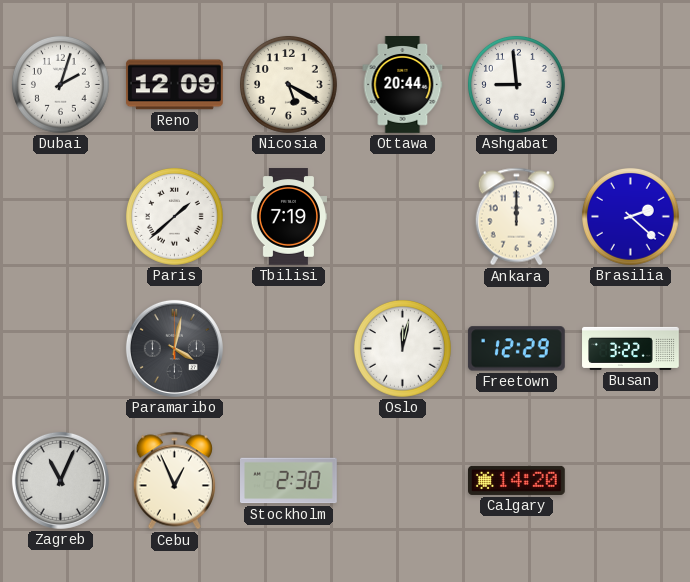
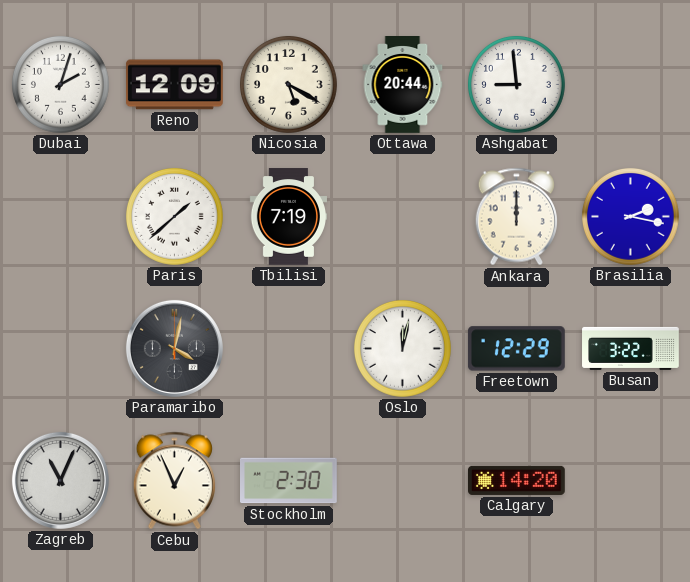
Brasilia: 2:22 -> 2:17
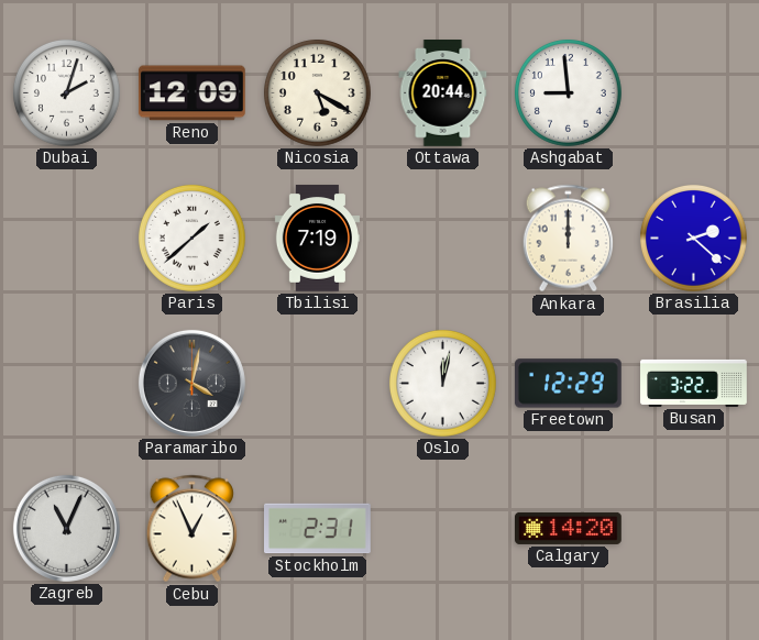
Brasilia: 2:17 -> 2:22
Stockholm: 2:30 -> 2:31
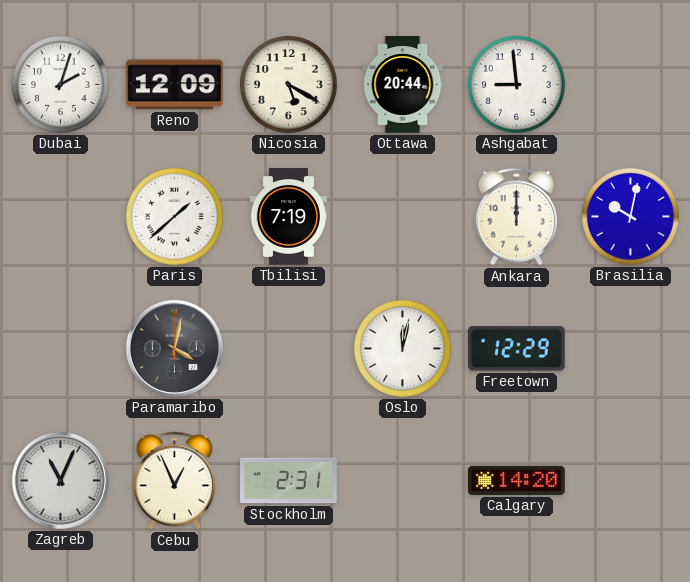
Brasilia: 2:22 -> 10:02
Busan: 3:22 -> none
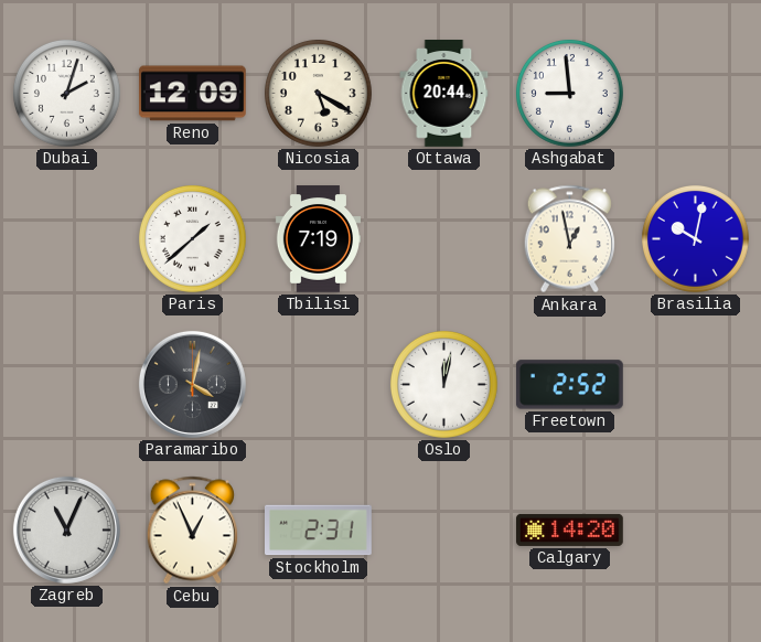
Ankara: 12:00 -> 12:58
Freetown: 12:29 -> 2:52
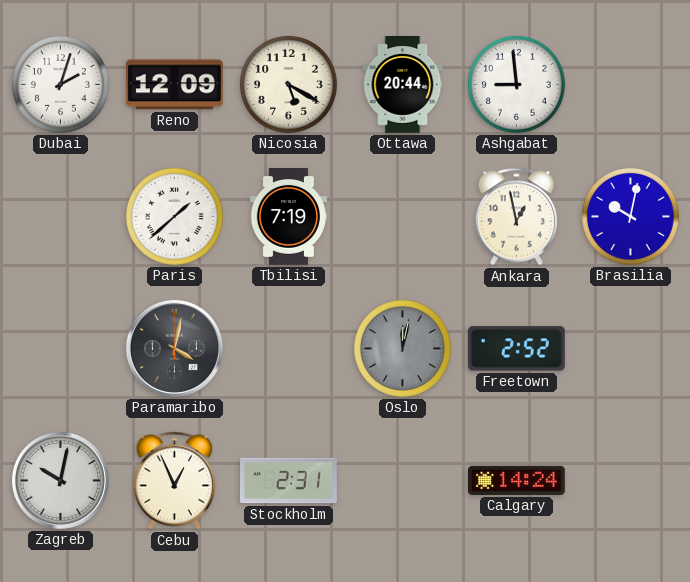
Oslo dial: white -> grey
Zagreb: 11:04 -> 10:02
Calgary: 14:20 -> 14:24
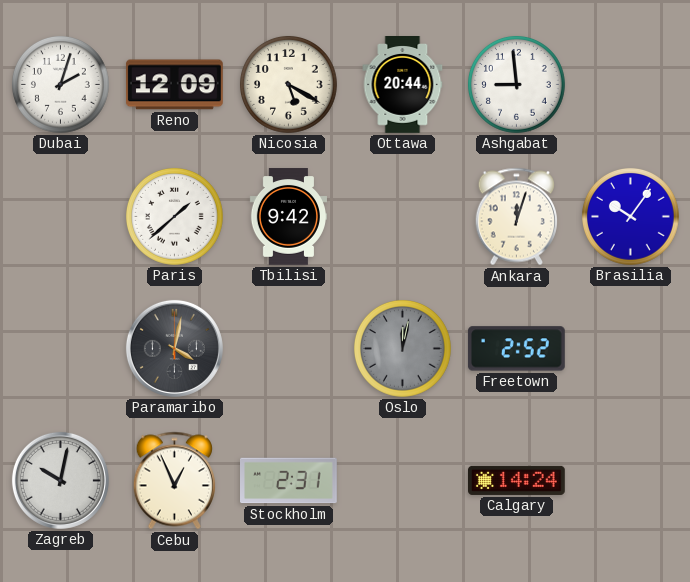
Tbilisi: 7:19 -> 9:42
Ankara: 12:58 -> 12:03
Brasilia: 10:02 -> 10:06
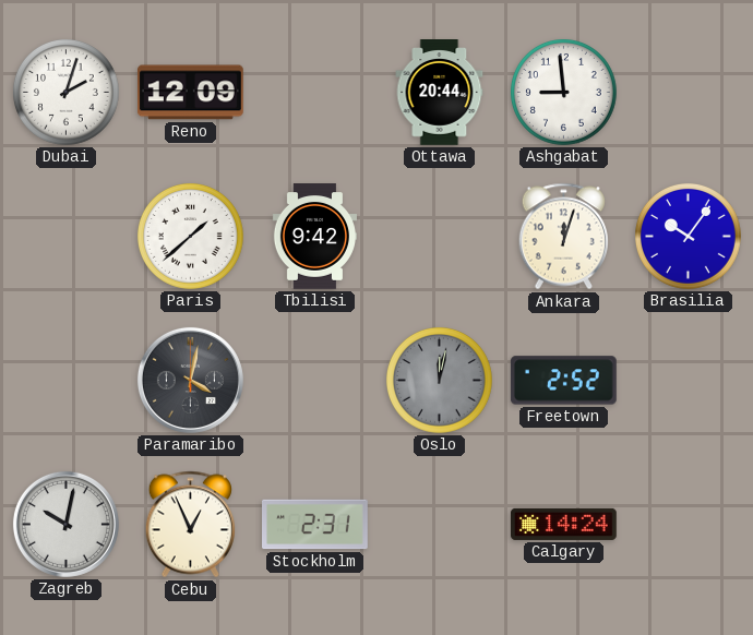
Nicosia: 5:20 -> none
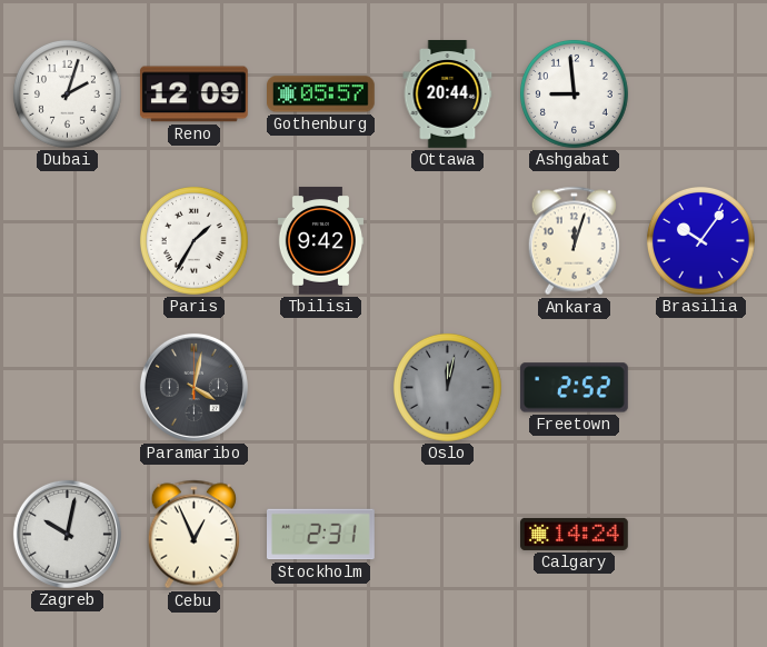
Gothenburg: none -> 05:57
Paris: 1:38 -> 1:35
